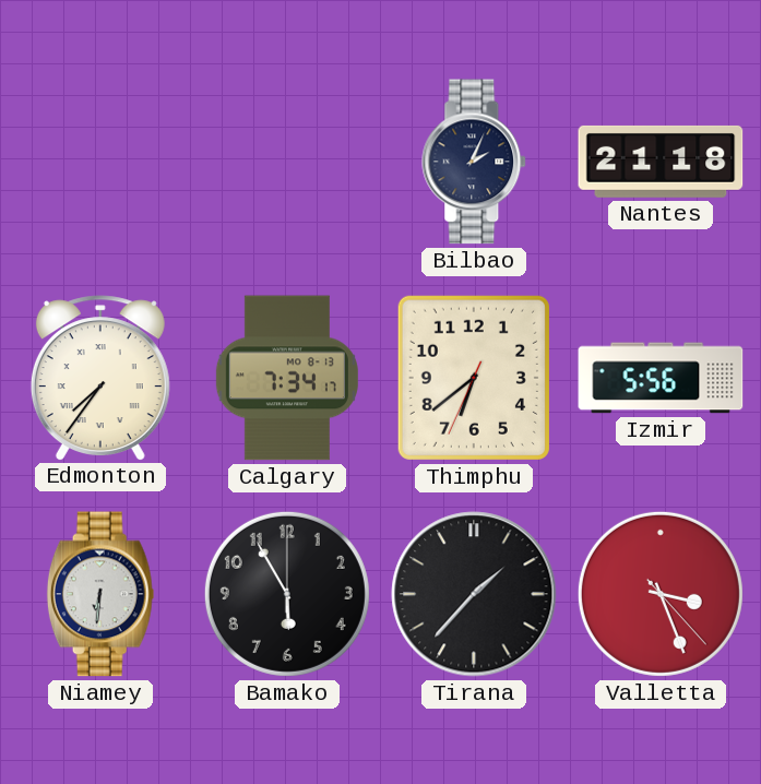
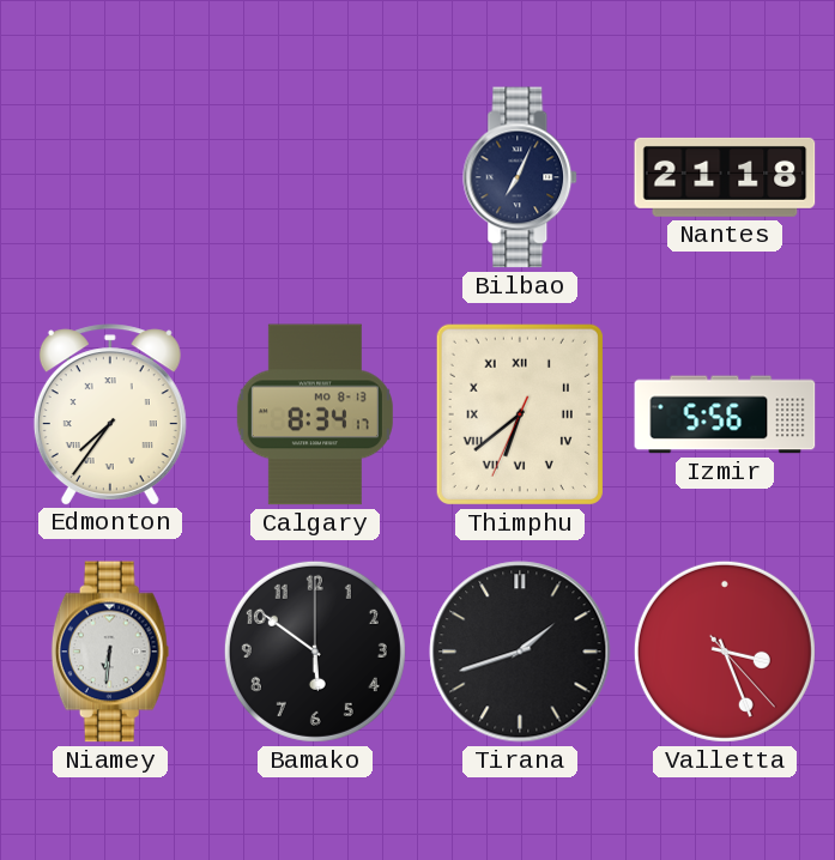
Bilbao: 2:04 -> 7:04
Calgary: 7:34 -> 8:34
Thimphu numerals: Arabic -> Roman
Bamako: 5:55 -> 5:51
Tirana: 1:37 -> 1:42
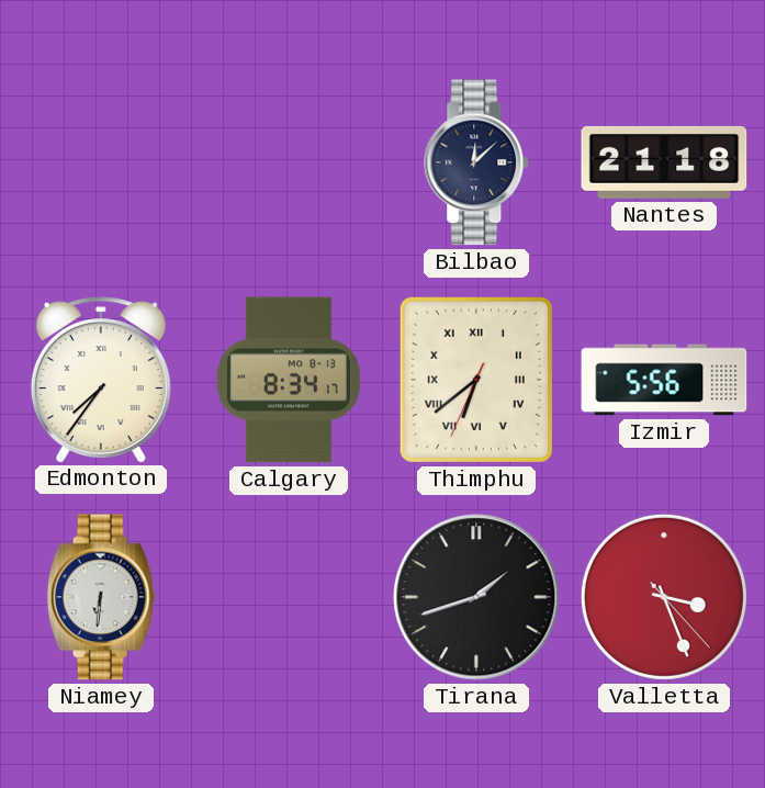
Bilbao: 7:04 -> 12:08
Bamako: 5:51 -> none
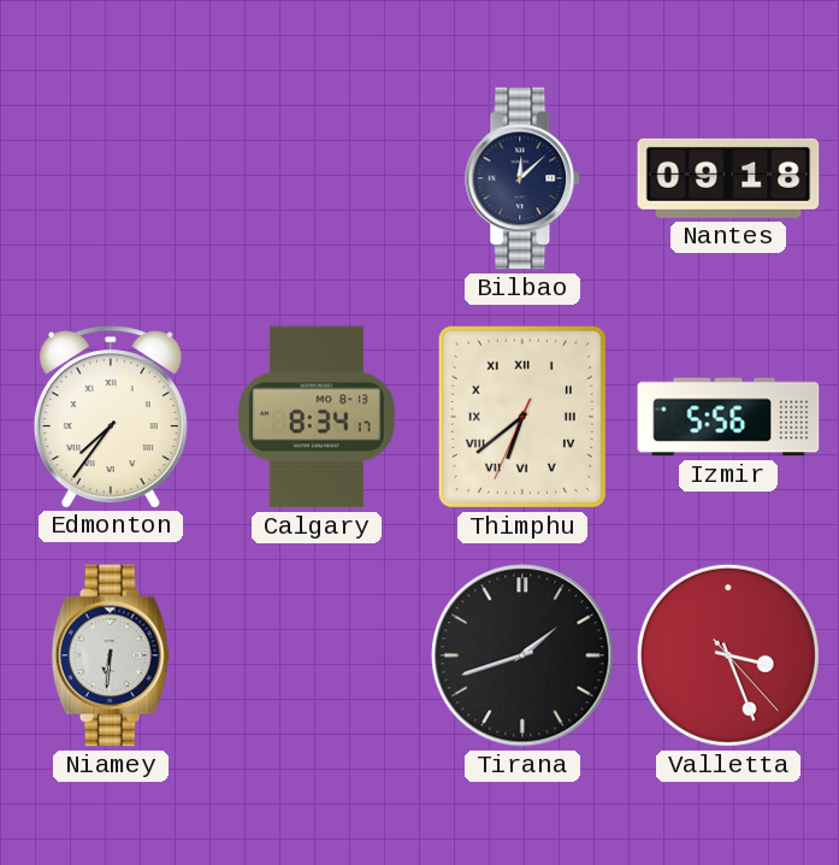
Nantes: 21:18 -> 09:18
